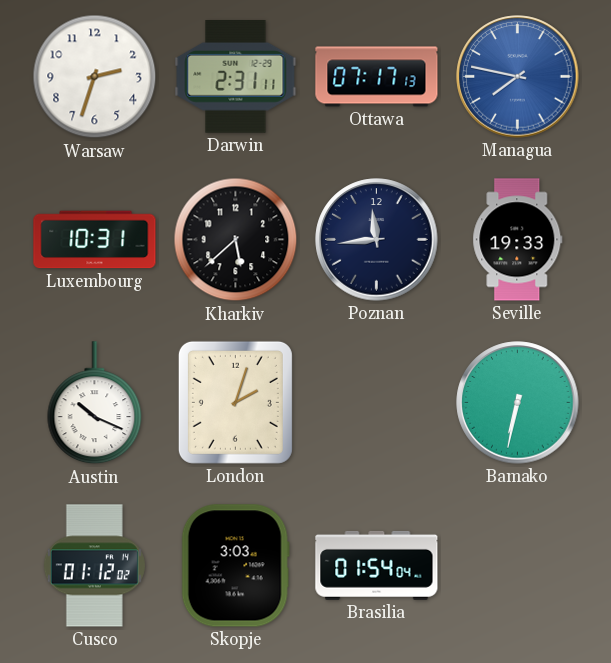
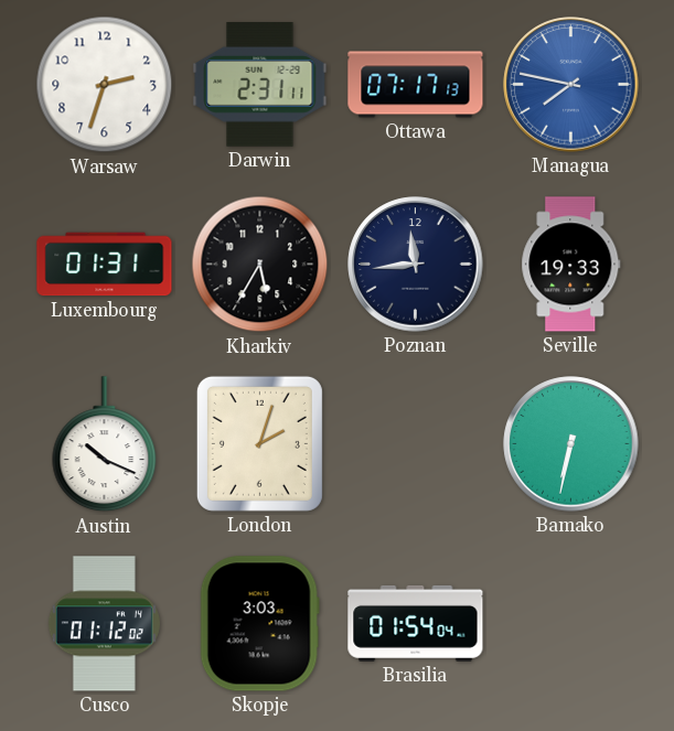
Luxembourg: 10:31 -> 01:31
Kharkiv: 5:38 -> 5:35
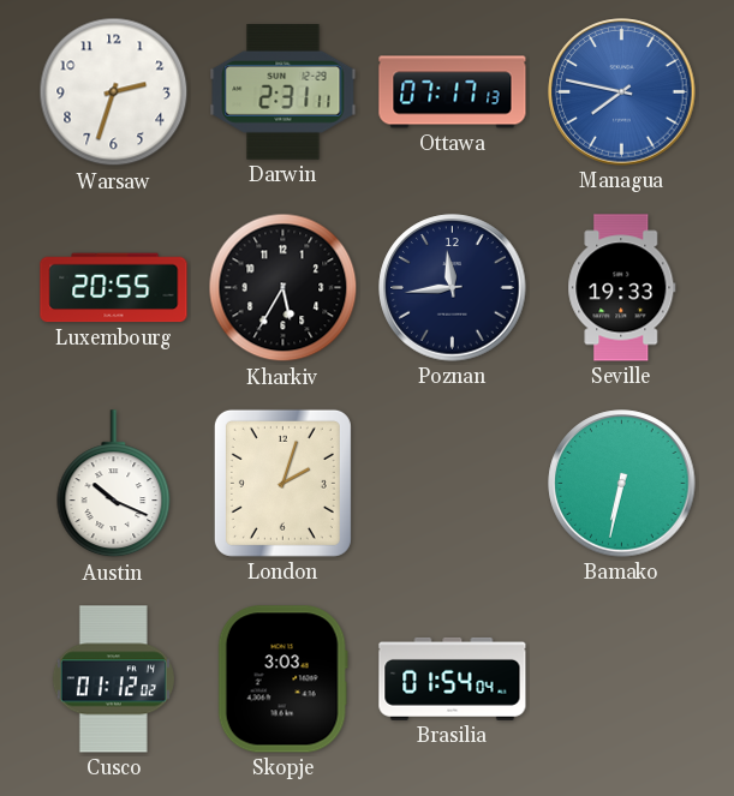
Luxembourg: 01:31 -> 20:55
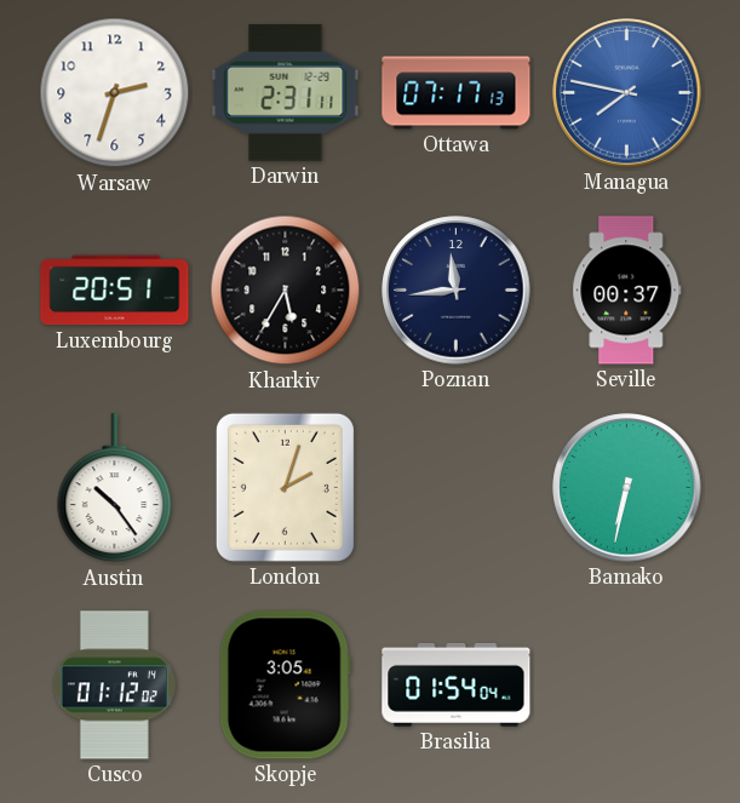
Luxembourg: 20:55 -> 20:51
Seville: 19:33 -> 00:37
Austin: 10:19 -> 10:24
Skopje: 3:03 -> 3:05
